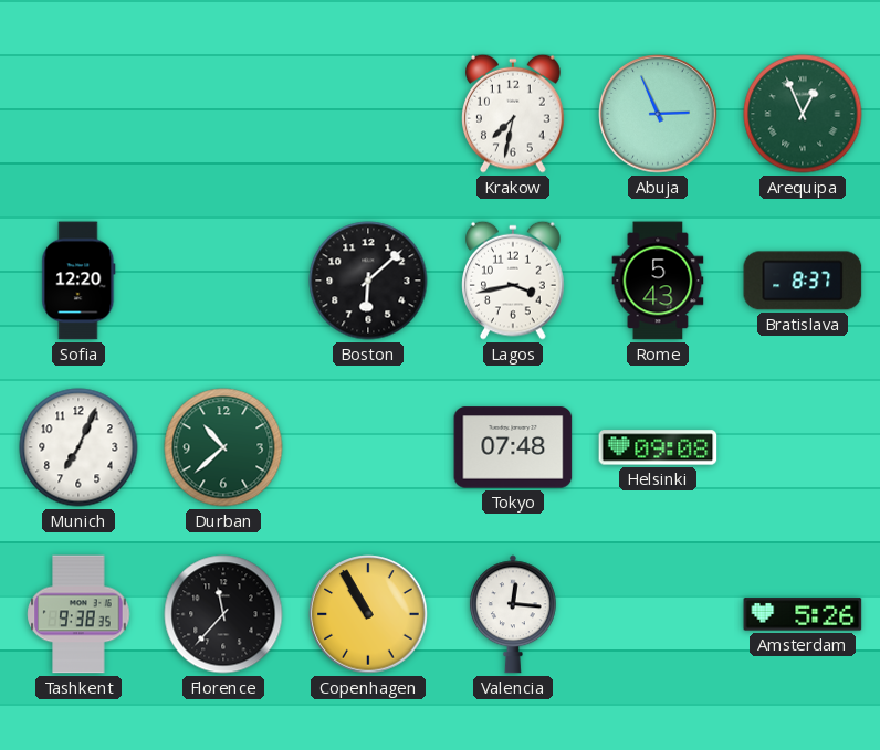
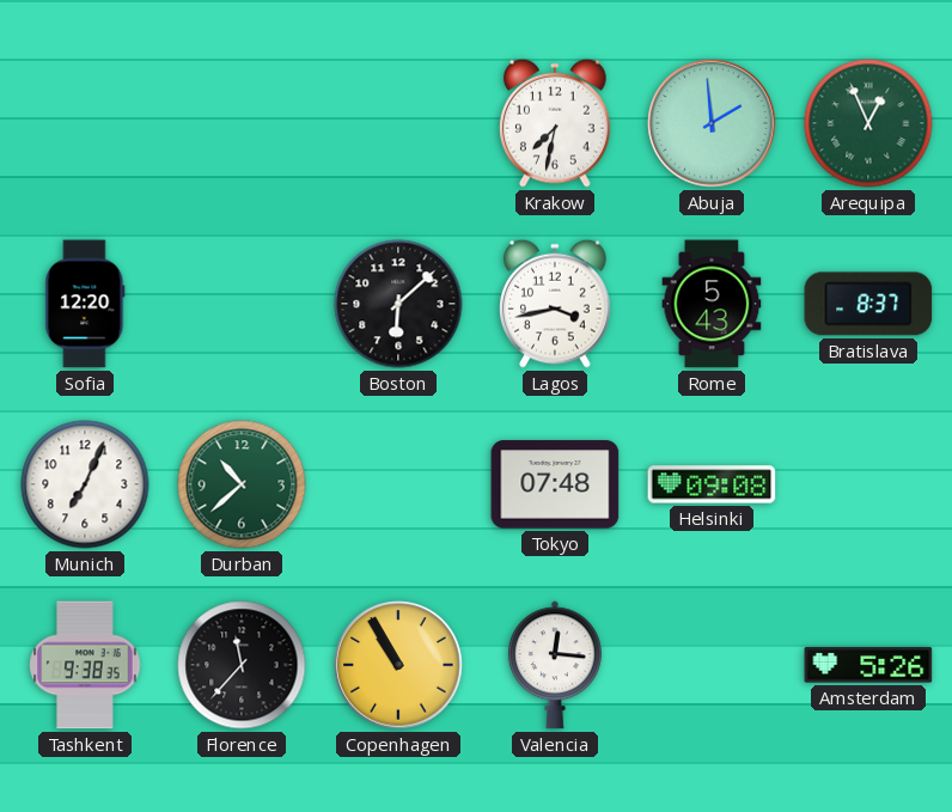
Abuja: 2:56 -> 1:59
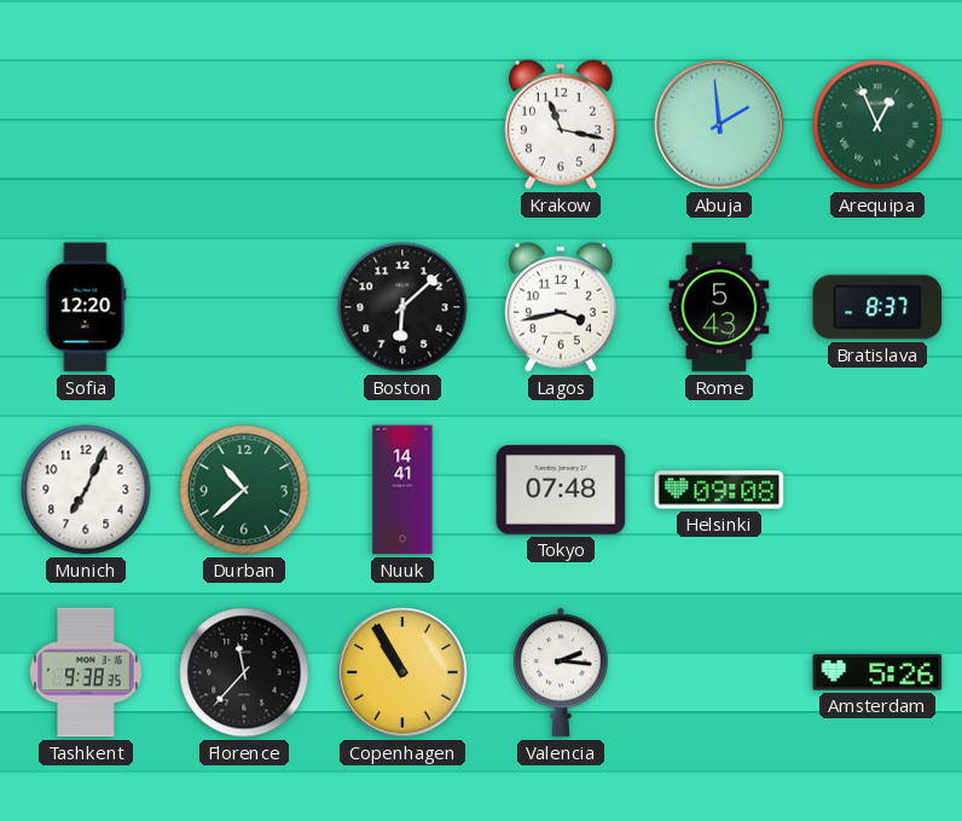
Krakow: 7:32 -> 11:17
Nuuk: none -> 14:41
Valencia: 12:16 -> 2:16
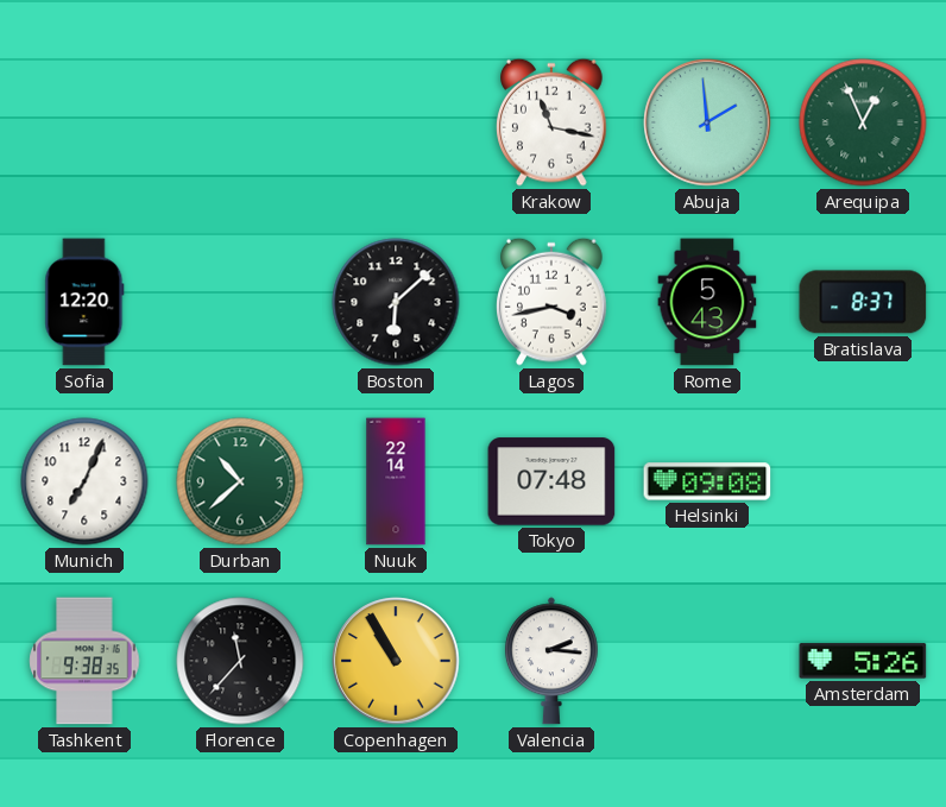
Nuuk: 14:41 -> 22:14
